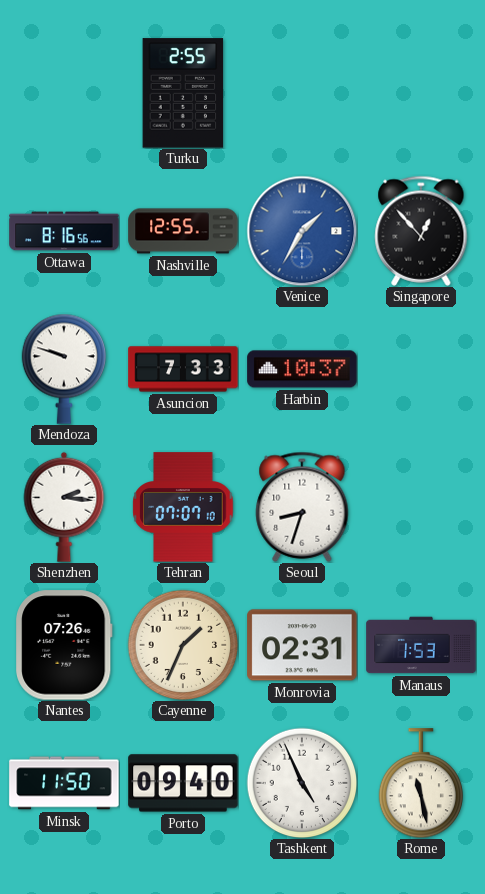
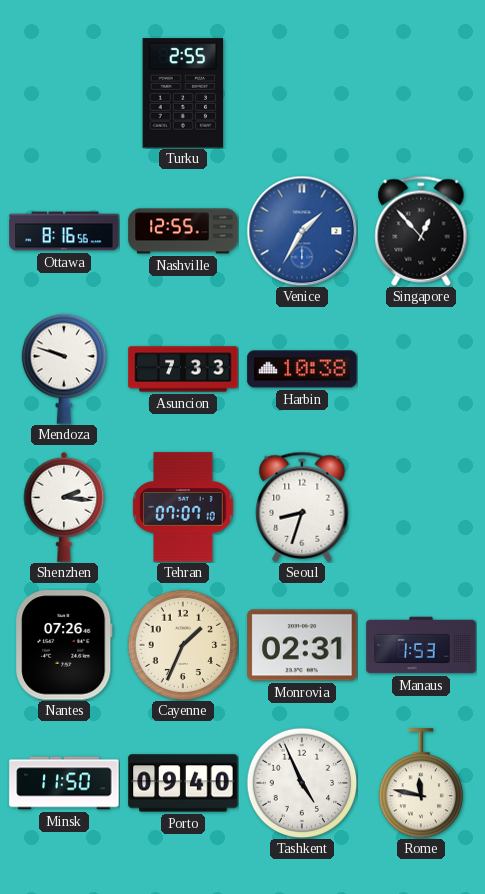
Harbin: 10:37 -> 10:38
Rome: 11:28 -> 11:47
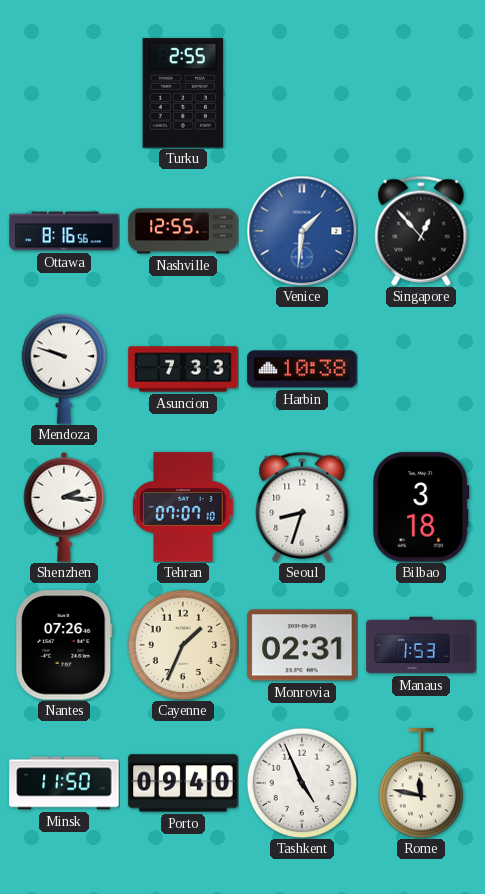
Venice: 1:35 -> 1:31
Bilbao: none -> 3:18
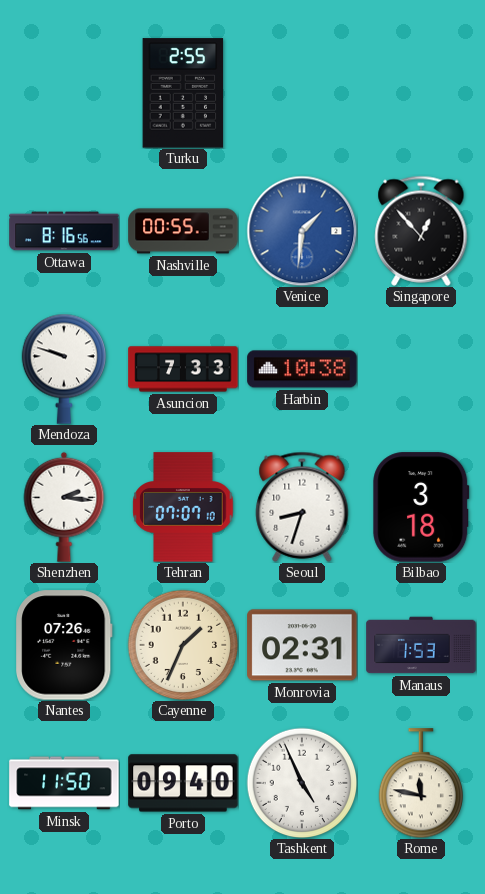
Nashville: 12:55 -> 00:55
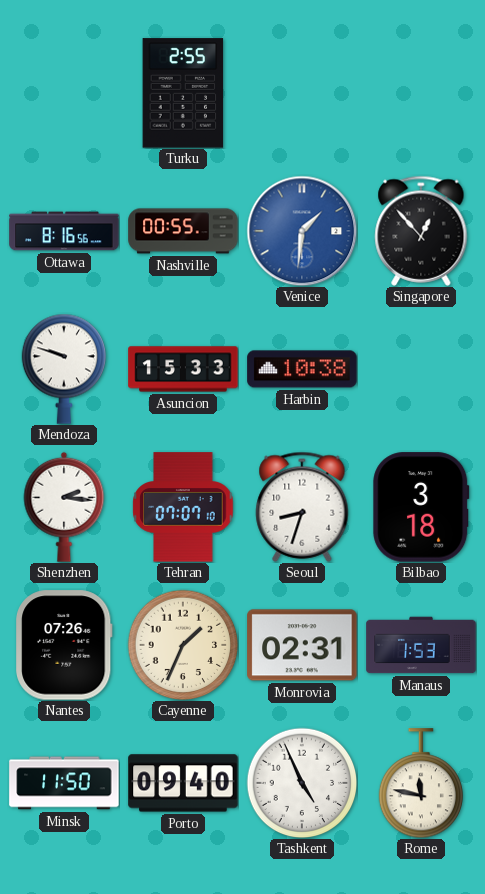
Asuncion: 7:33 -> 15:33
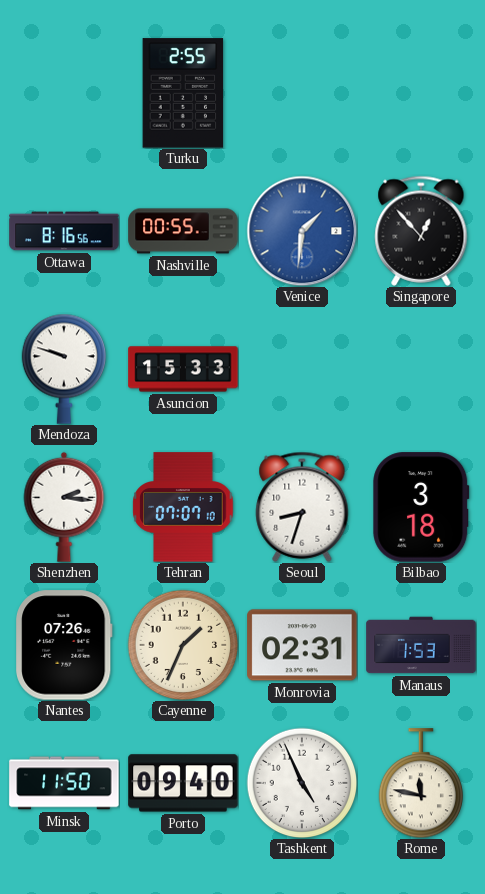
Harbin: 10:38 -> none
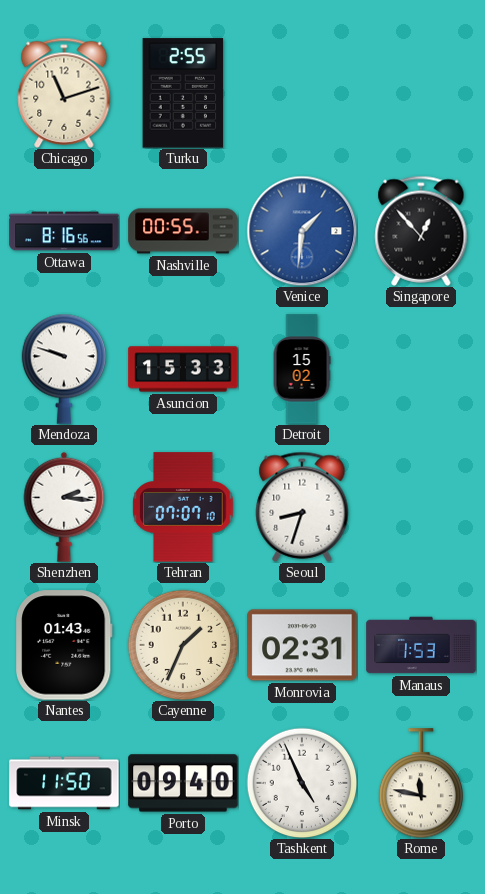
Chicago: none -> 11:12
Detroit: none -> 15:02
Bilbao: 3:18 -> none
Nantes: 07:26 -> 01:43
